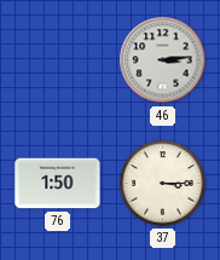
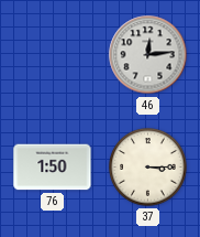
46: 3:14 -> 12:14
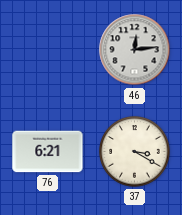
76: 1:50 -> 6:21
37: 3:15 -> 3:20
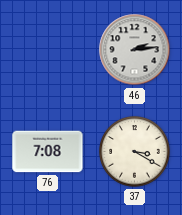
46: 12:14 -> 2:14
76: 6:21 -> 7:08
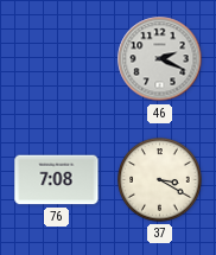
46: 2:14 -> 2:19
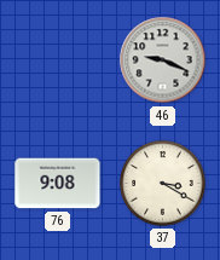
46: 2:19 -> 9:19
76: 7:08 -> 9:08
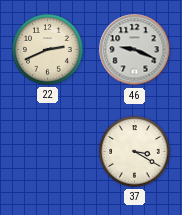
22: none -> 2:41
76: 9:08 -> none
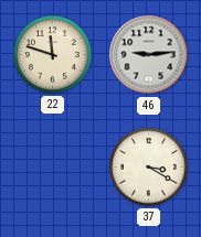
22: 2:41 -> 11:48
46: 9:19 -> 9:14
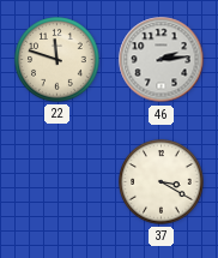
46: 9:14 -> 2:14
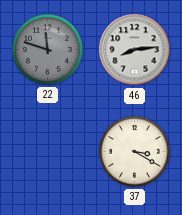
22 dial: cream -> grey
46: 2:14 -> 8:14
